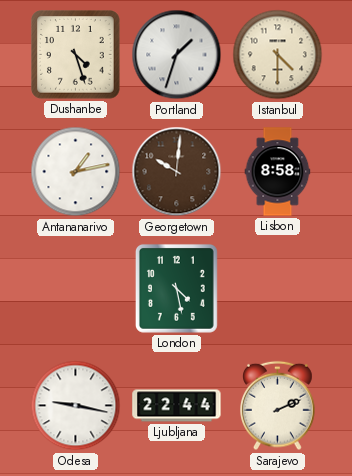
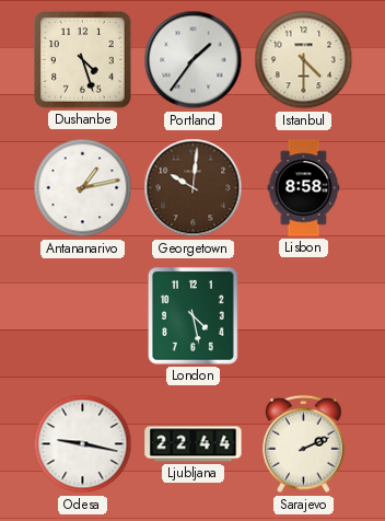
Portland: 1:33 -> 1:36
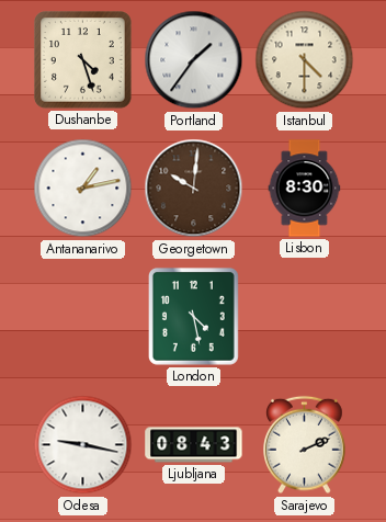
Lisbon: 8:58 -> 8:30
Ljubljana: 22:44 -> 08:43
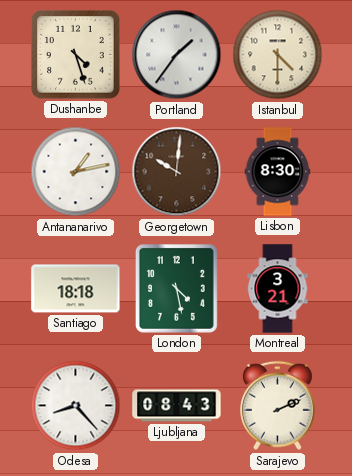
Santiago: none -> 18:18
Montreal: none -> 3:21
Odesa: 9:17 -> 8:23
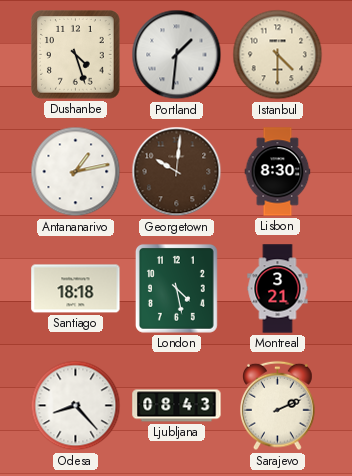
Portland: 1:36 -> 1:31
